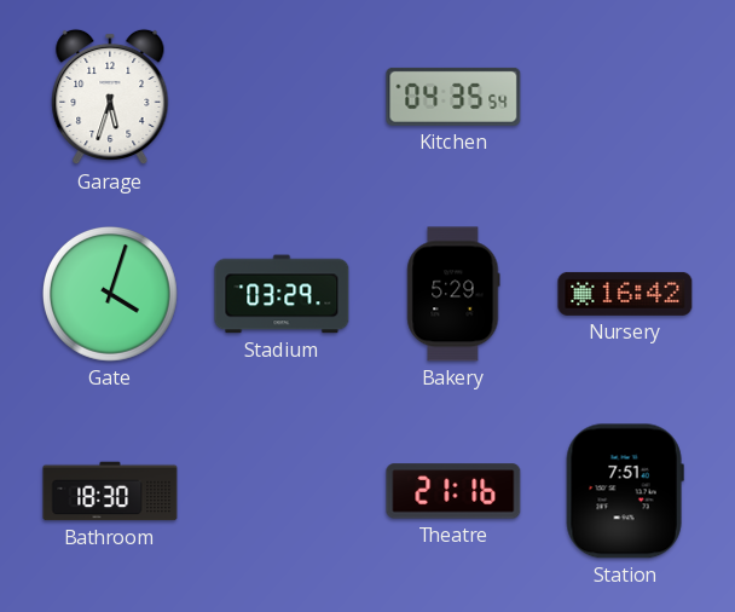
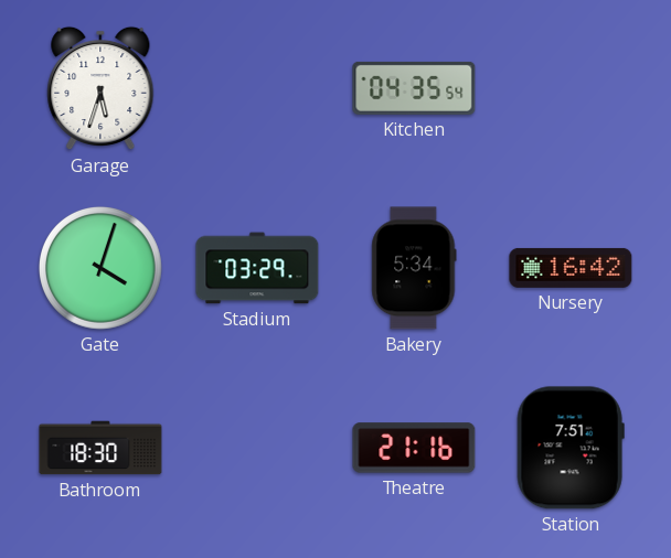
Bakery: 5:29 -> 5:34
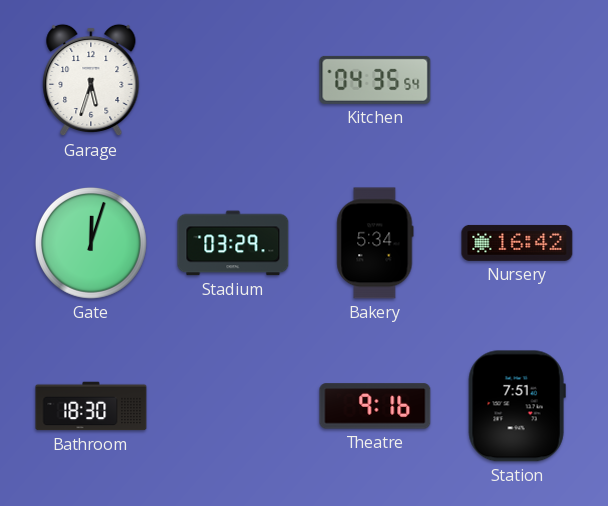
Gate: 4:03 -> 12:03
Theatre: 21:16 -> 9:16
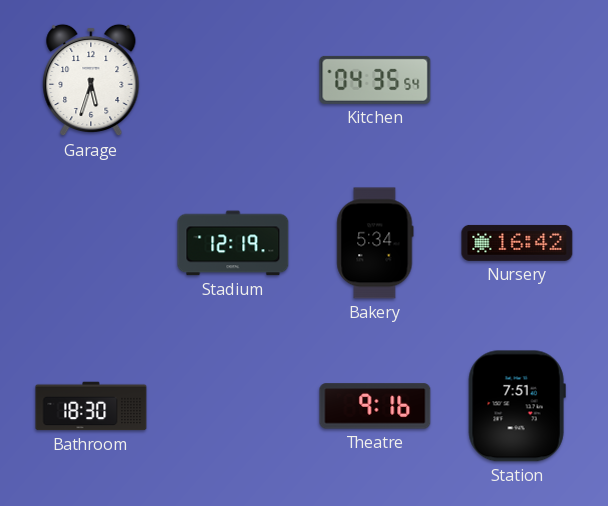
Gate: 12:03 -> none
Stadium: 03:29 -> 12:19
